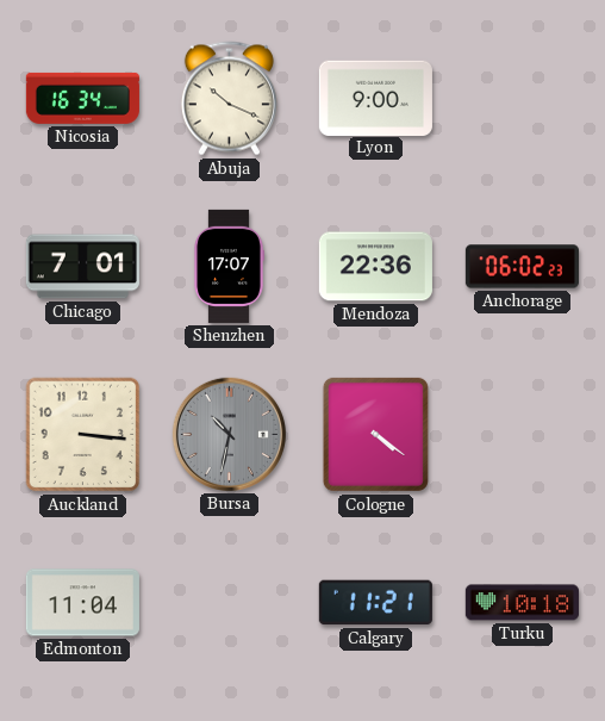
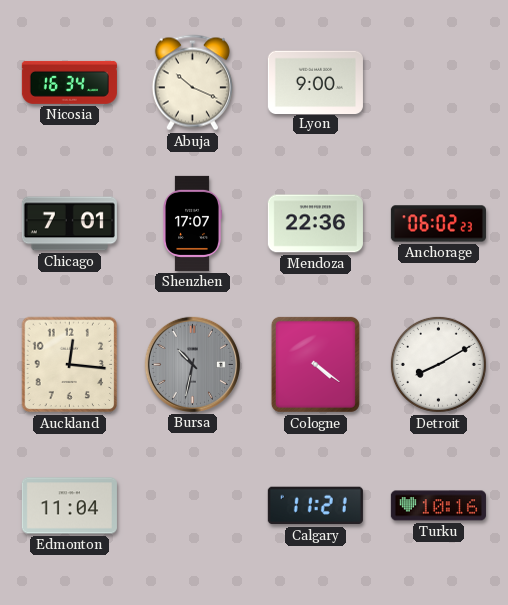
Auckland: 3:16 -> 12:16
Detroit: none -> 8:10
Turku: 10:18 -> 10:16
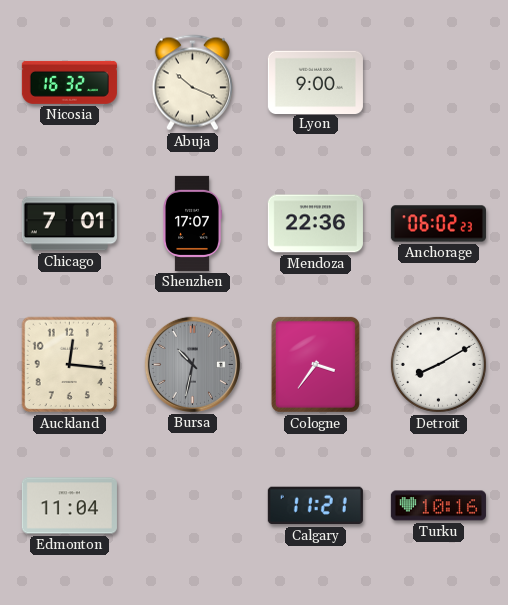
Nicosia: 16:34 -> 16:32
Cologne: 4:21 -> 3:36
